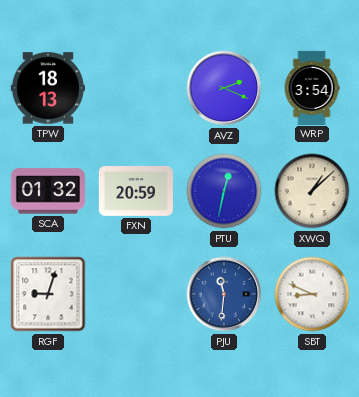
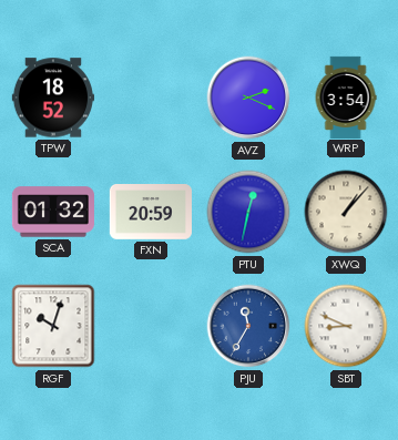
TPW: 18:13 -> 18:52
XWQ: 1:08 -> 1:07
RGF: 9:03 -> 10:03
PJU: 11:31 -> 11:35
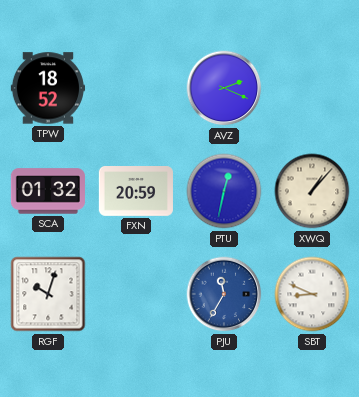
WRP: 3:54 -> none
